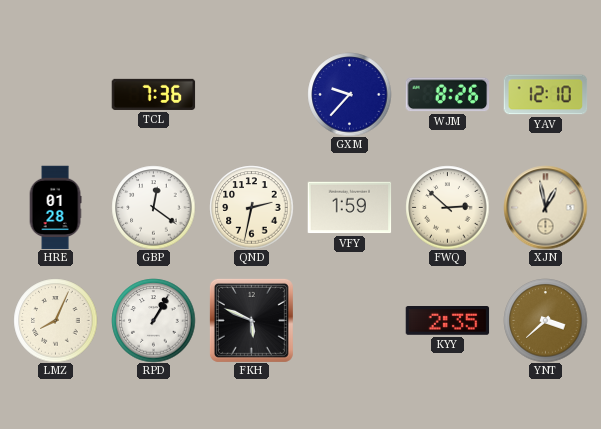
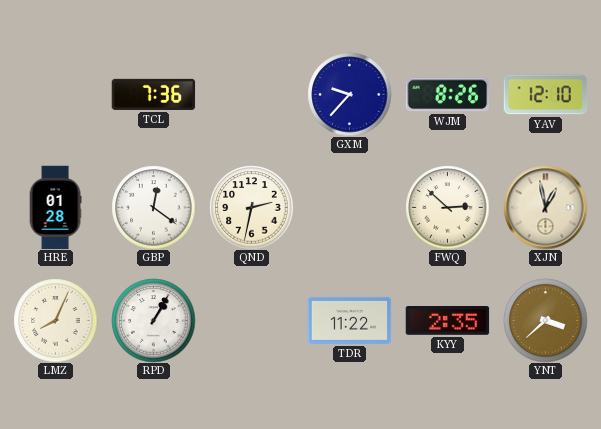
VFY: 1:59 -> none
FKH: 5:49 -> none
TDR: none -> 11:22
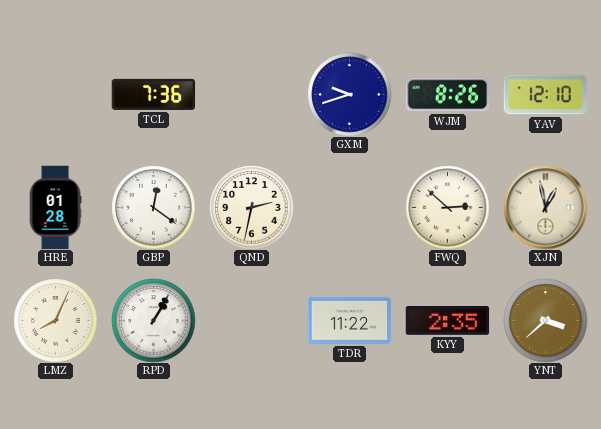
GXM: 9:37 -> 9:42
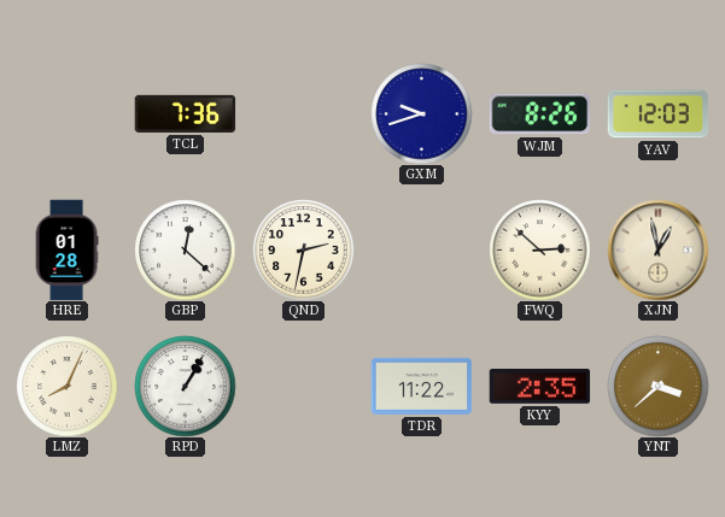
YAV: 12:10 -> 12:03
GBP: 12:21 -> 12:22
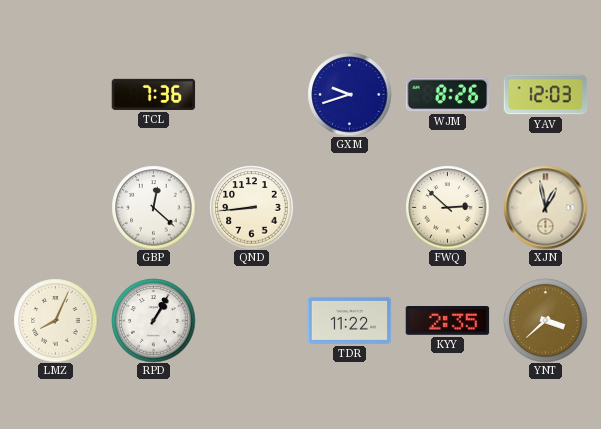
HRE: 01:28 -> none
QND: 2:32 -> 8:44
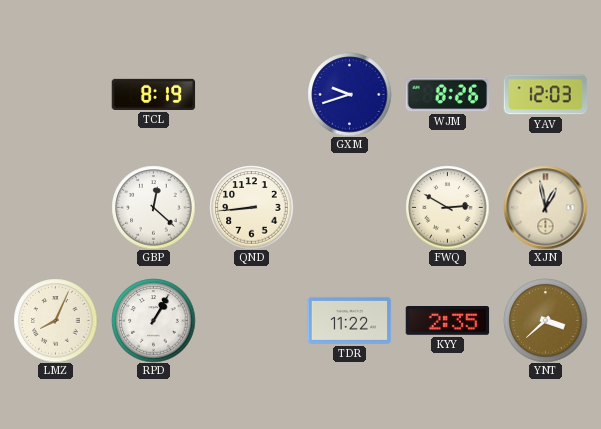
TCL: 7:36 -> 8:19
FWQ: 2:52 -> 2:50
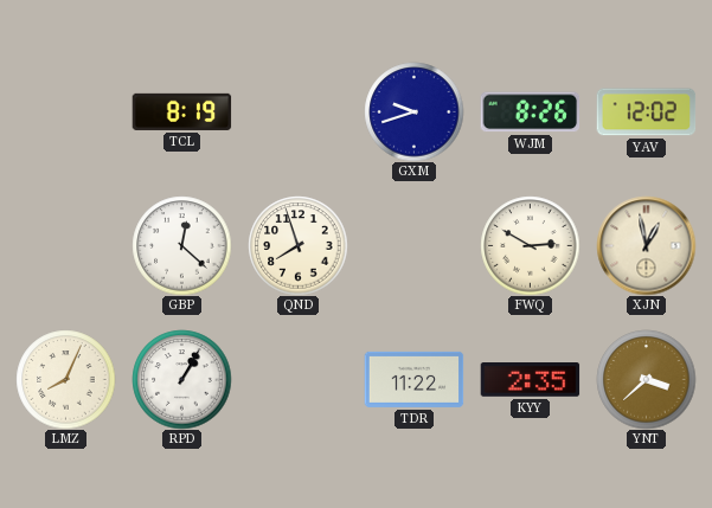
YAV: 12:03 -> 12:02
QND: 8:44 -> 7:57
